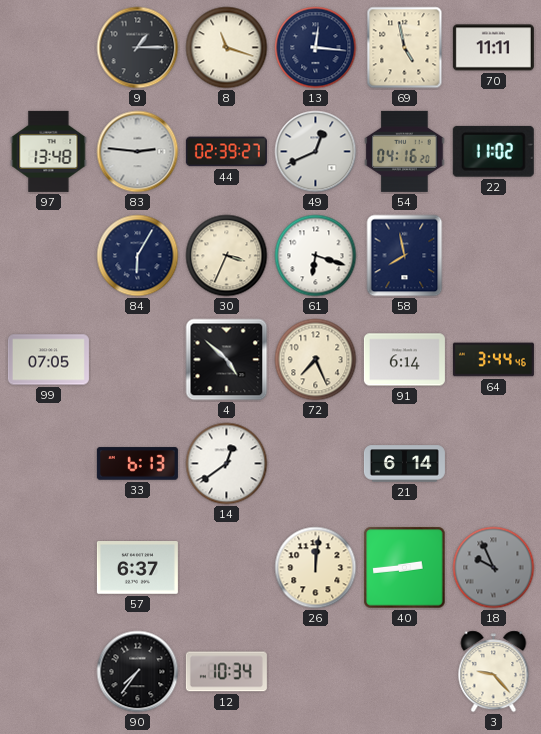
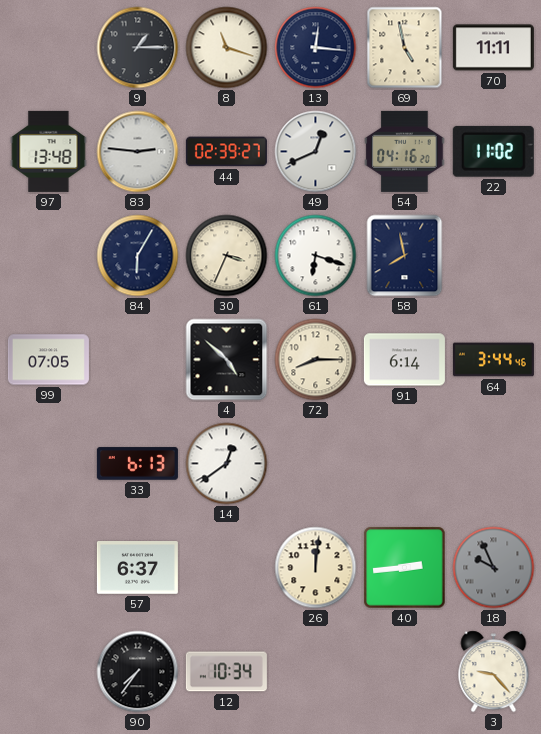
72: 7:26 -> 8:15
21: 6:14 -> none
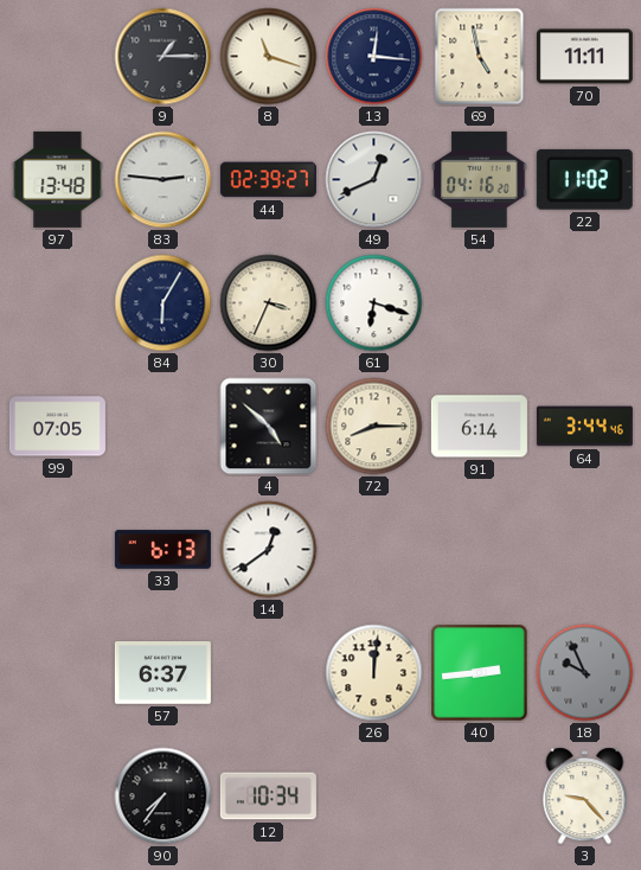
58: 7:58 -> none
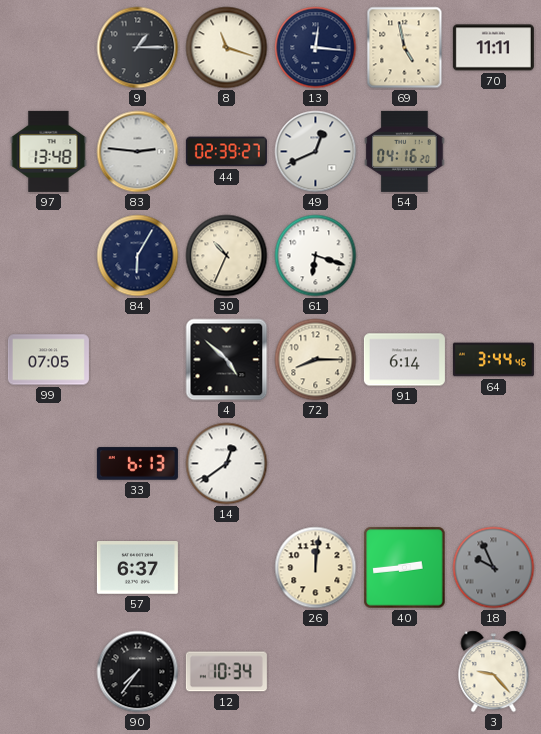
22: 11:02 -> none
30: 3:34 -> 10:34
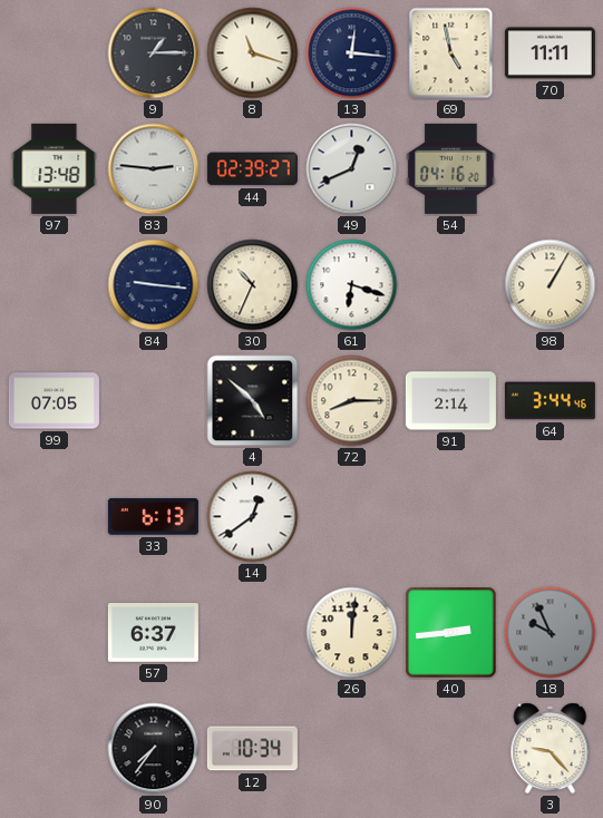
84: 6:05 -> 9:16
98: none -> 1:05
91: 6:14 -> 2:14
